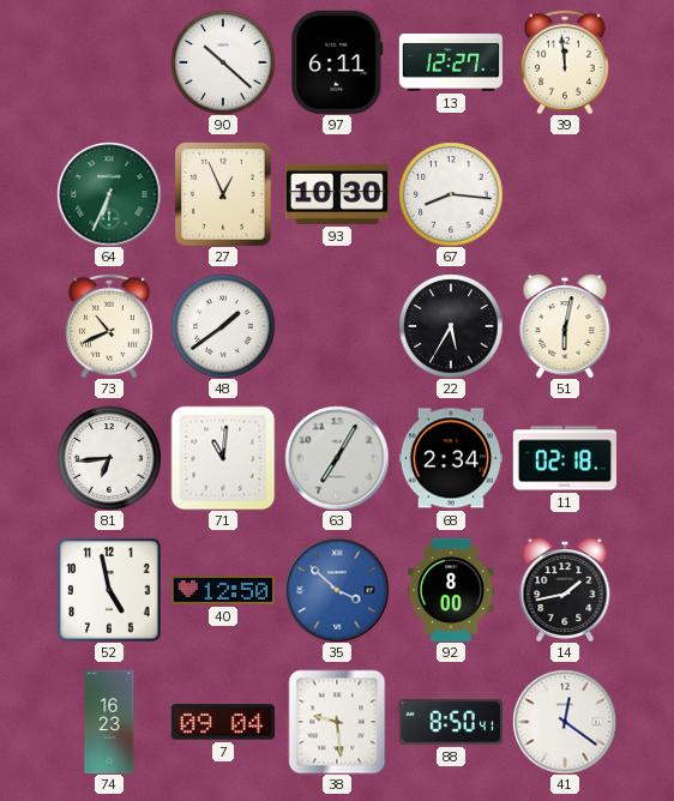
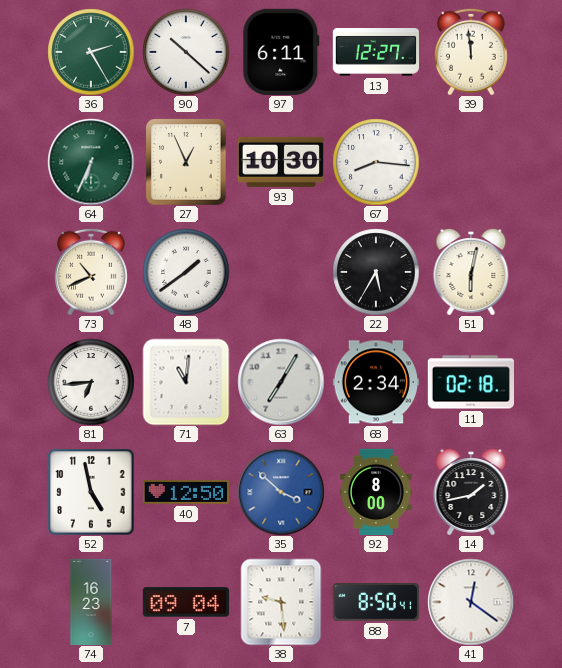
36: none -> 2:25
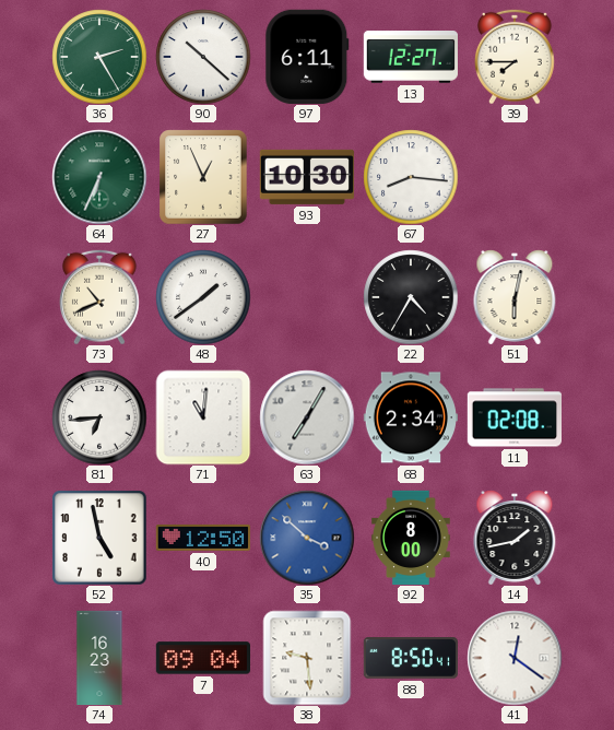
39: 11:59 -> 7:45
22: 5:35 -> 4:35
11: 02:18 -> 02:08
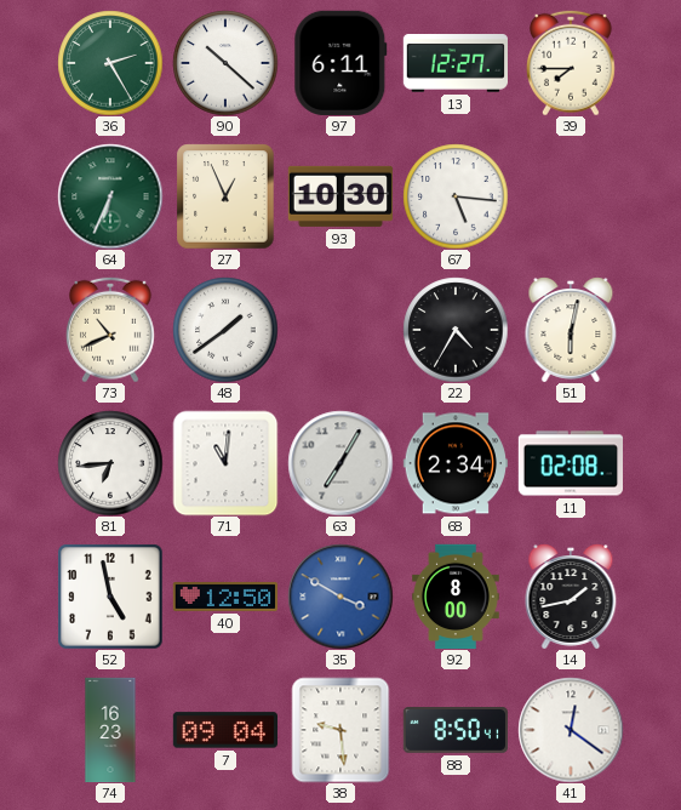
67: 8:16 -> 5:16
35: 3:52 -> 3:50
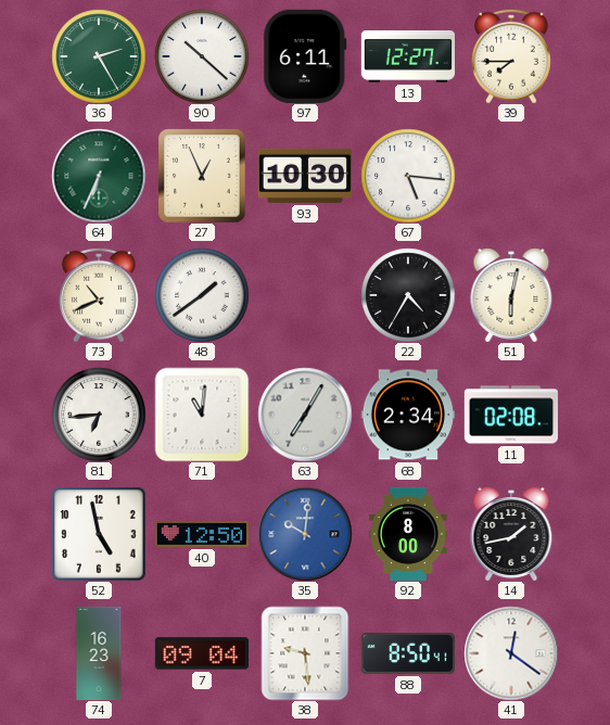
35: 3:50 -> 10:01
